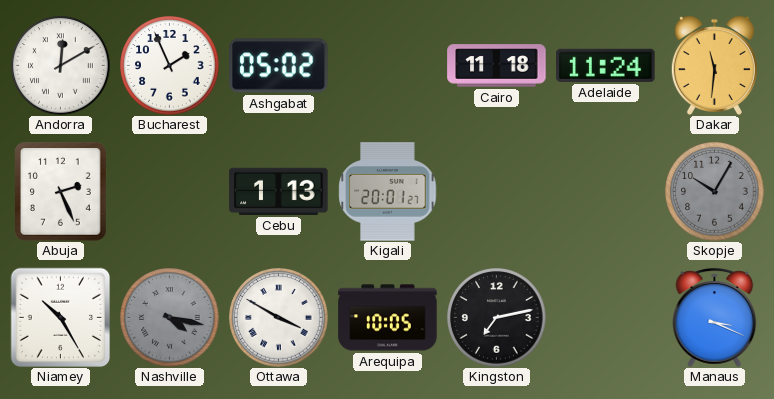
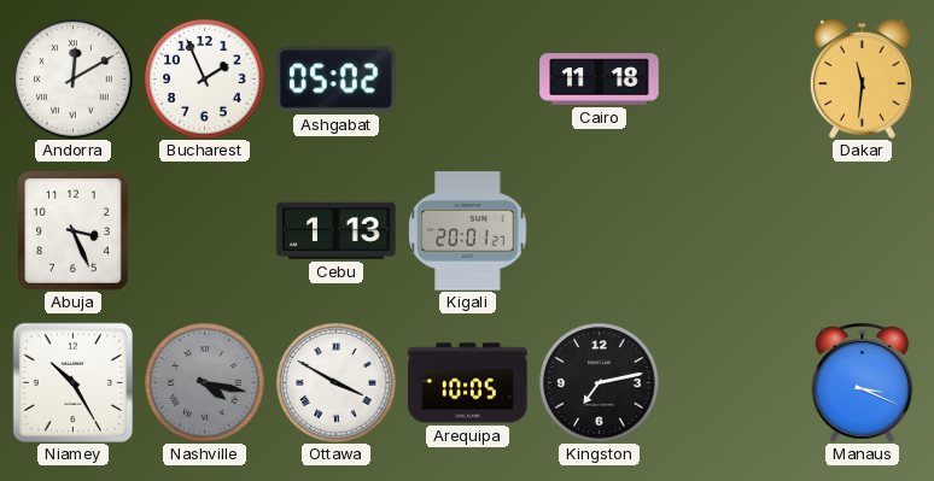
Adelaide: 11:24 -> none
Abuja: 2:26 -> 3:26
Skopje: 10:05 -> none
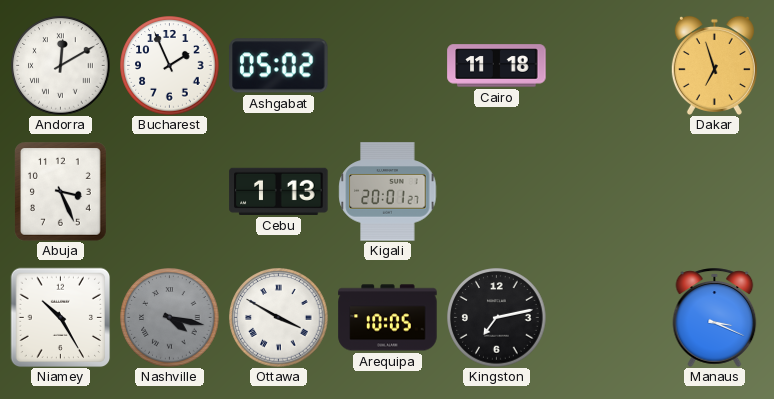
Dakar: 11:31 -> 6:57
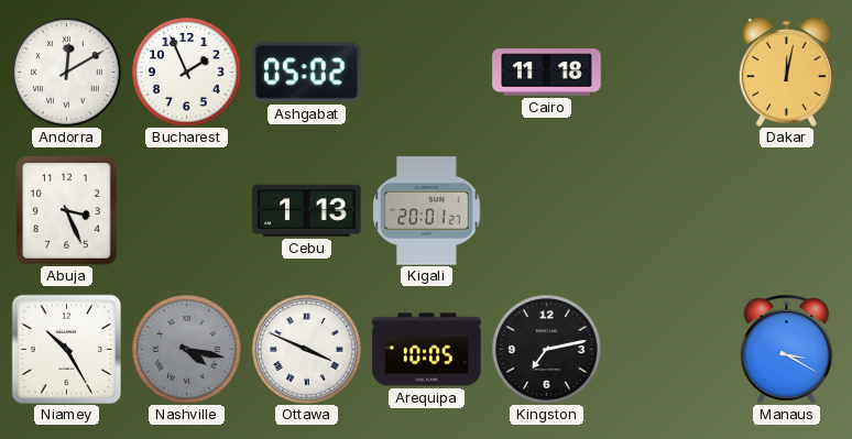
Dakar: 6:57 -> 12:02
Ottawa: 3:50 -> 3:49
Manaus: 3:19 -> 3:20
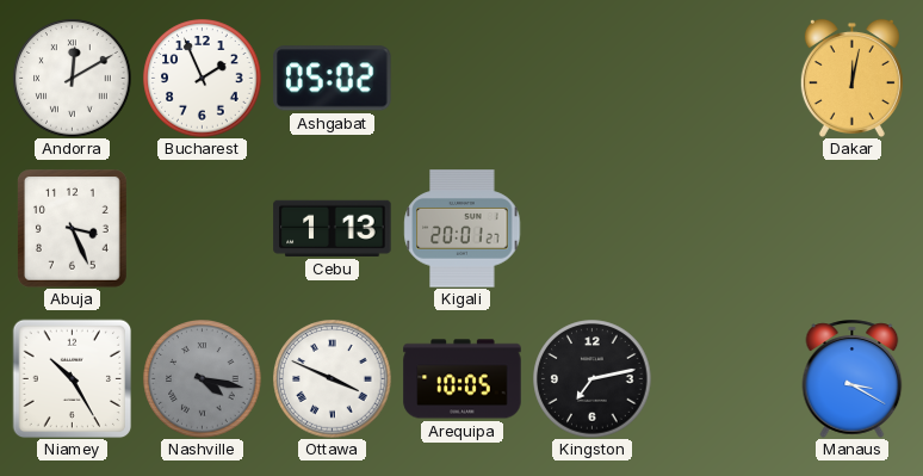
Cairo: 11:18 -> none
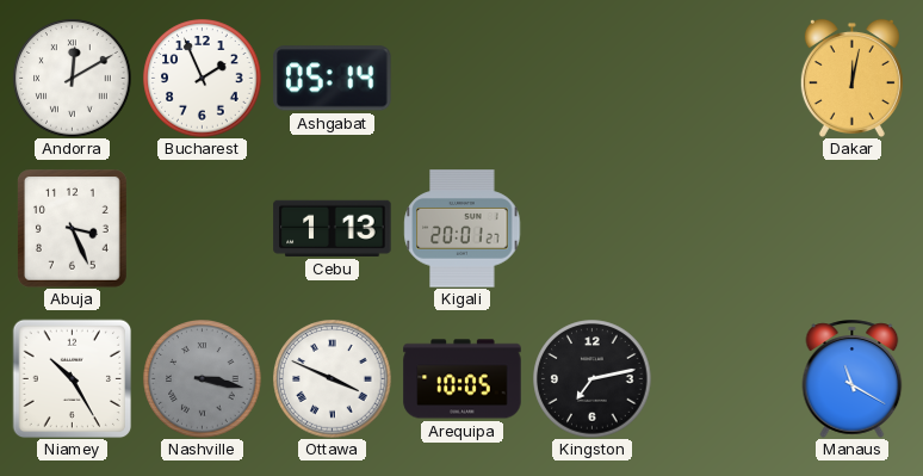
Ashgabat: 05:02 -> 05:14
Nashville: 4:17 -> 3:17
Manaus: 3:20 -> 11:20
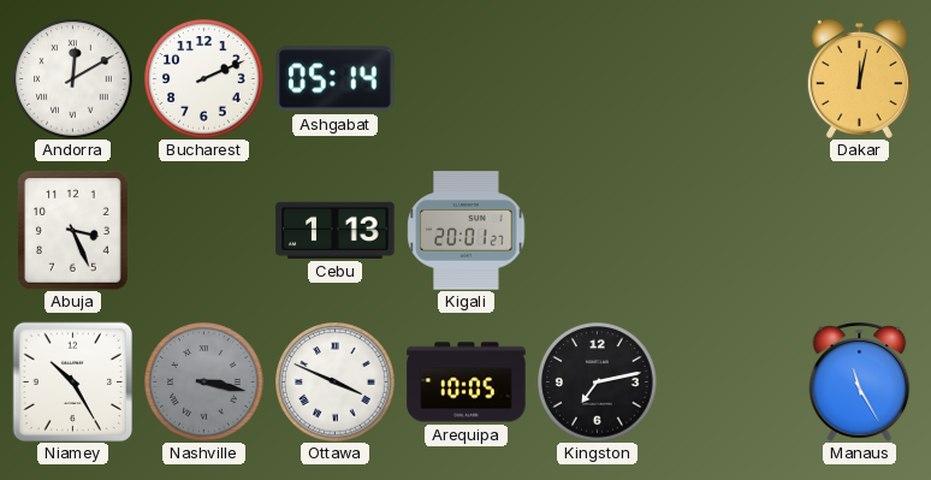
Bucharest: 1:56 -> 2:11
Manaus: 11:20 -> 11:25
